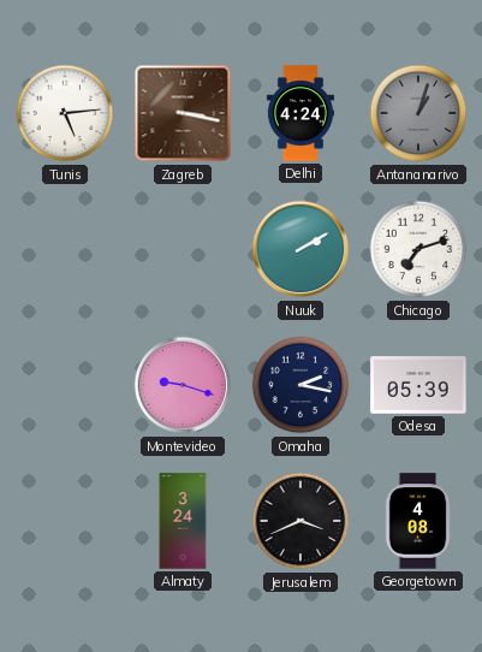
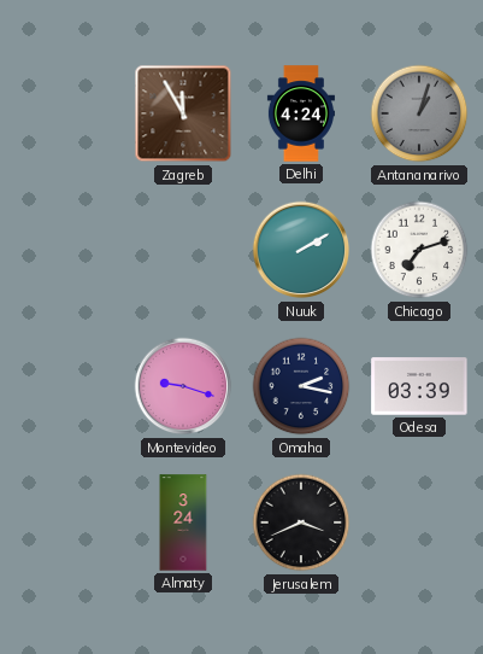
Tunis: 5:14 -> none
Zagreb: 3:17 -> 11:55
Odesa: 05:39 -> 03:39
Georgetown: 4:08 -> none
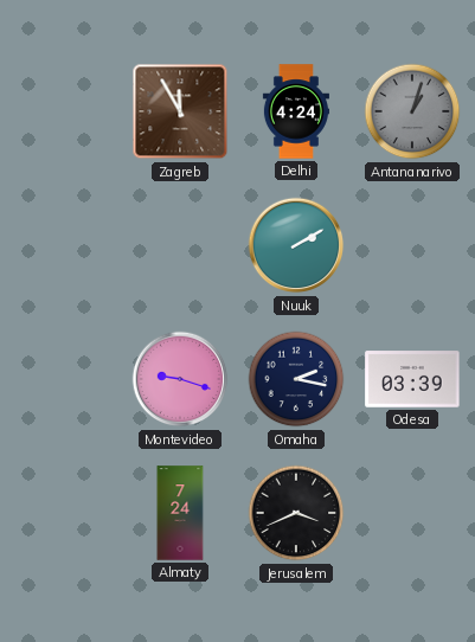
Chicago: 7:12 -> none
Almaty: 3:24 -> 7:24
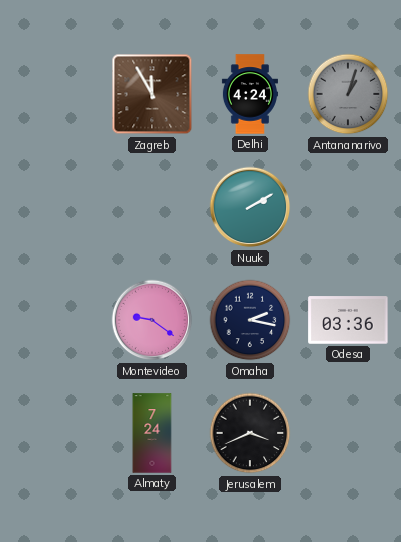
Montevideo: 9:18 -> 9:21
Odesa: 03:39 -> 03:36
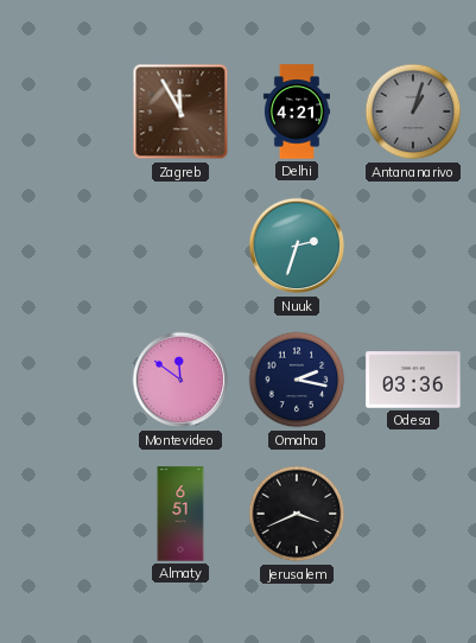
Delhi: 4:24 -> 4:21
Nuuk: 2:10 -> 2:33
Montevideo: 9:21 -> 11:51
Almaty: 7:24 -> 6:51
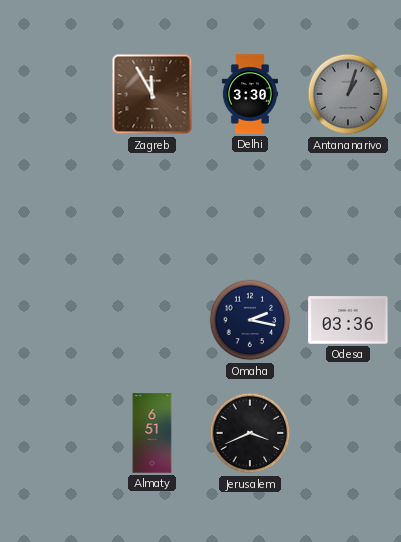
Delhi: 4:21 -> 3:30
Nuuk: 2:33 -> none
Montevideo: 11:51 -> none
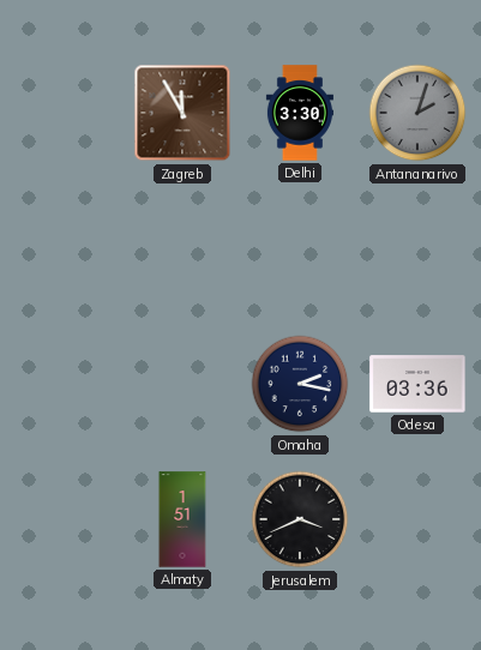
Antananarivo: 1:03 -> 2:03
Almaty: 6:51 -> 1:51
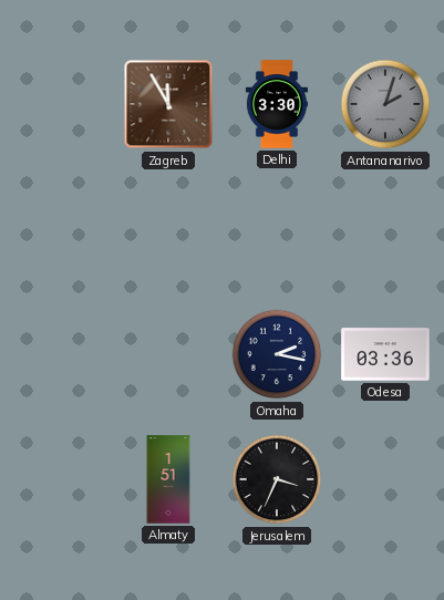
Jerusalem: 3:41 -> 3:34
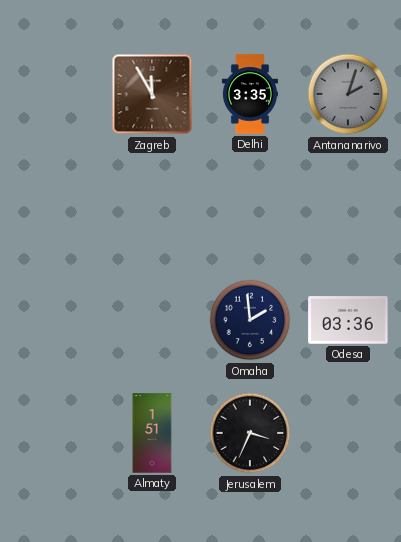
Delhi: 3:30 -> 3:35
Omaha: 2:17 -> 1:59
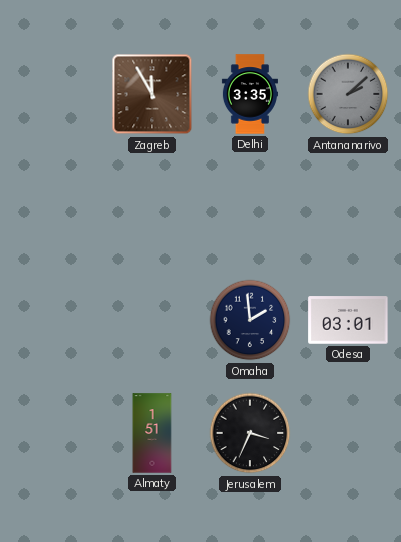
Antananarivo: 2:03 -> 2:08
Odesa: 03:36 -> 03:01
